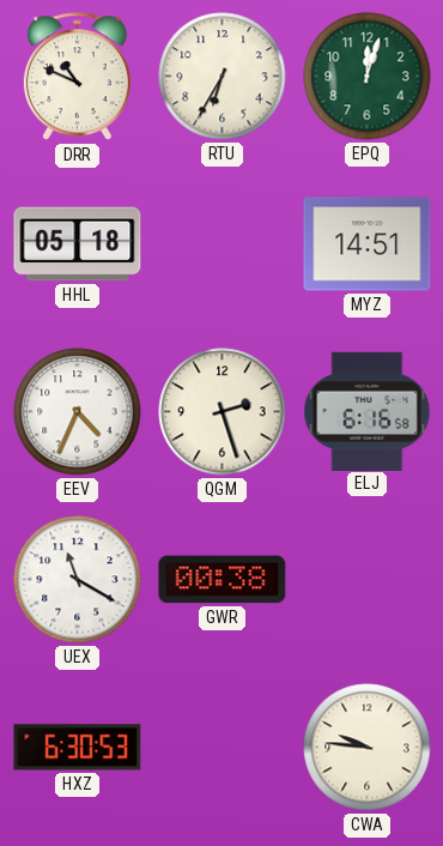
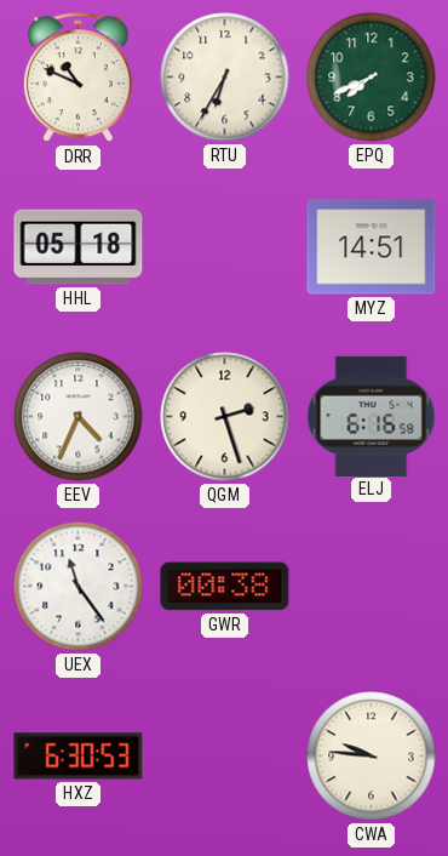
EPQ: 12:03 -> 7:41
UEX: 11:20 -> 11:24
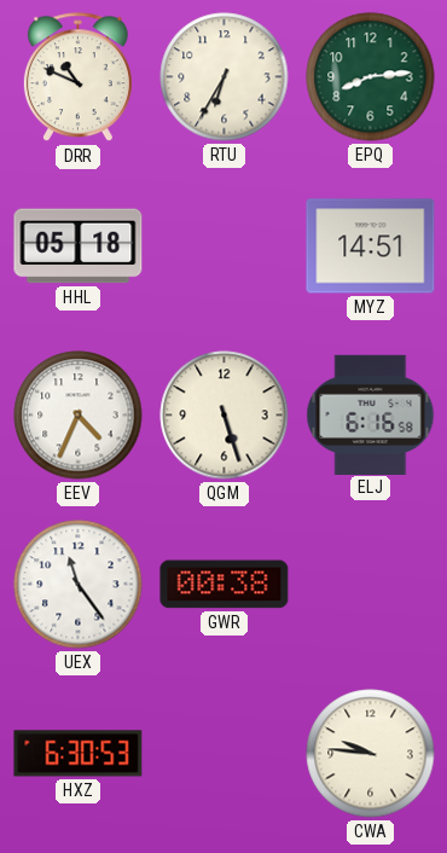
EPQ: 7:41 -> 8:14
QGM: 2:27 -> 5:27
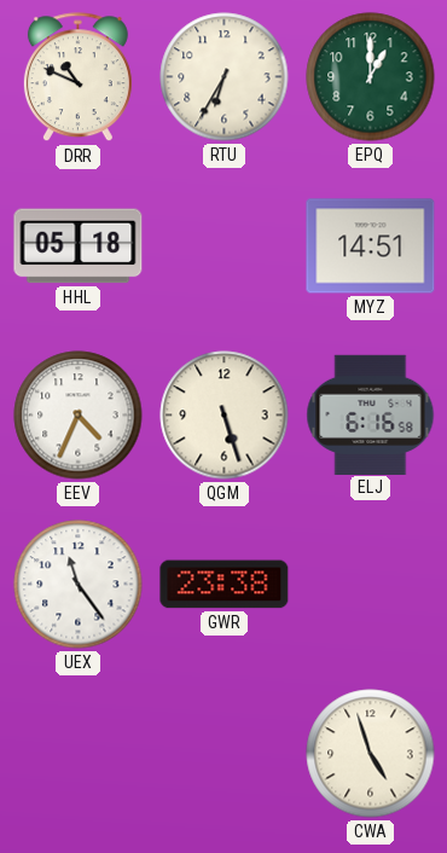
EPQ: 8:14 -> 1:00
GWR: 00:38 -> 23:38
HXZ: 6:30 -> none
CWA: 9:46 -> 4:57
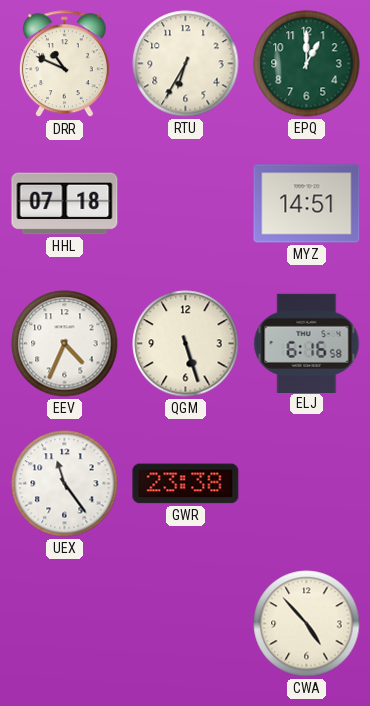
HHL: 05:18 -> 07:18
CWA: 4:57 -> 4:53
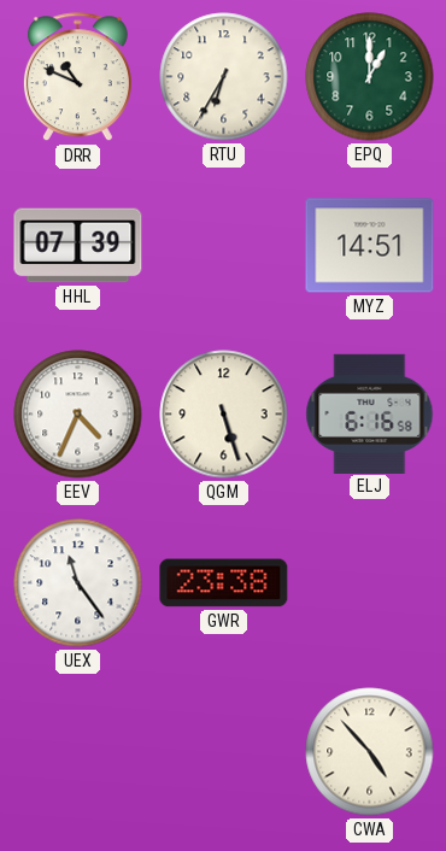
HHL: 07:18 -> 07:39
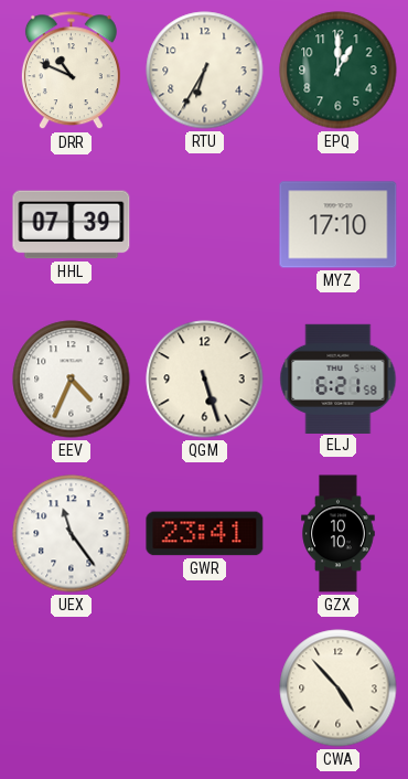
MYZ: 14:51 -> 17:10
ELJ: 6:16 -> 6:21
GWR: 23:38 -> 23:41
GZX: none -> 10:10
